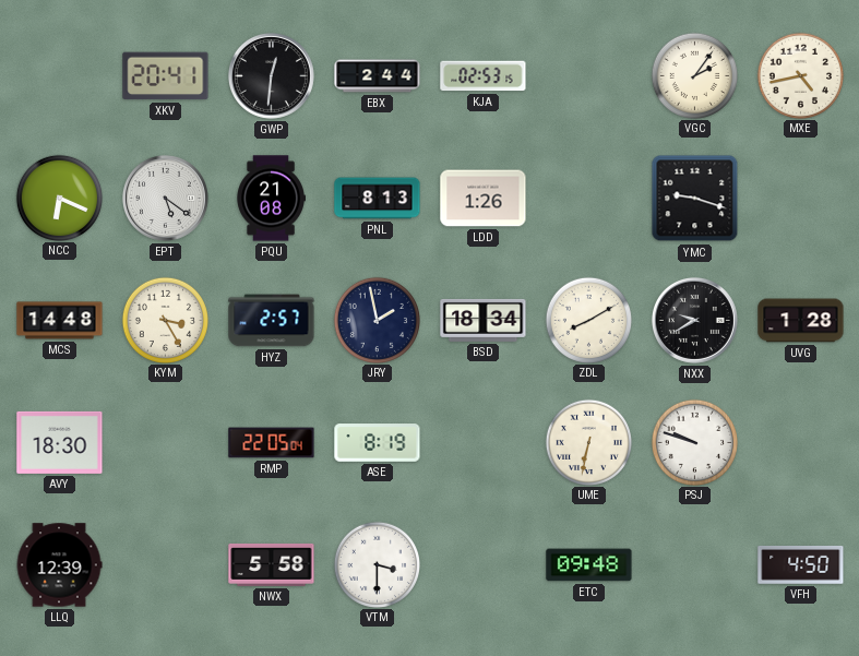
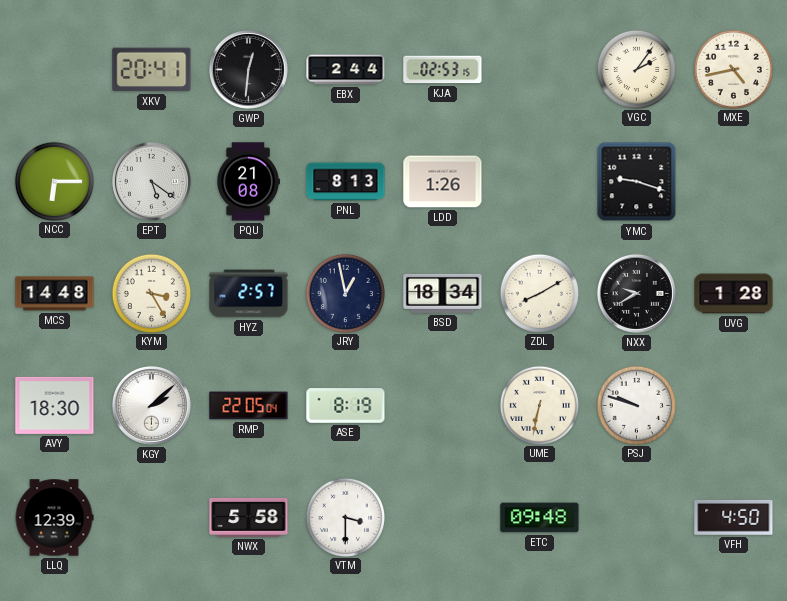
NCC: 6:19 -> 6:15
JRY: 1:58 -> 12:58
KGY: none -> 2:08
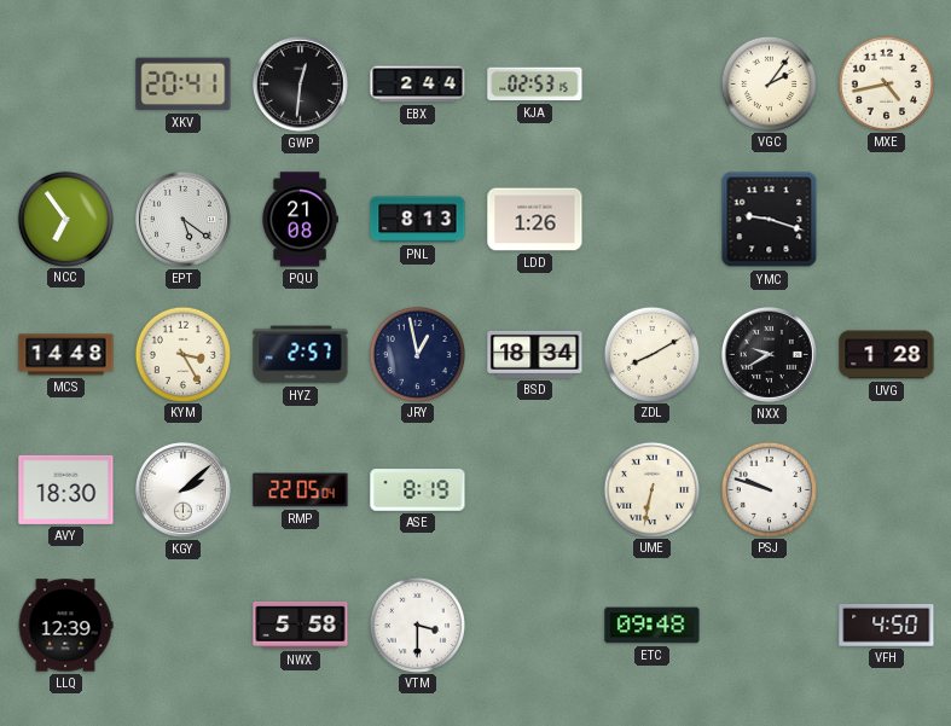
NCC: 6:15 -> 6:54
